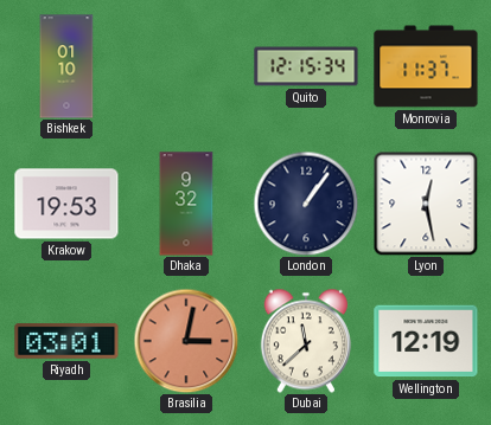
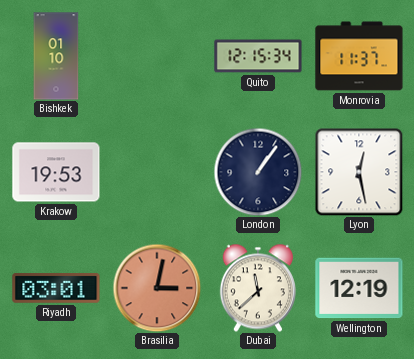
Dhaka: 9:32 -> none
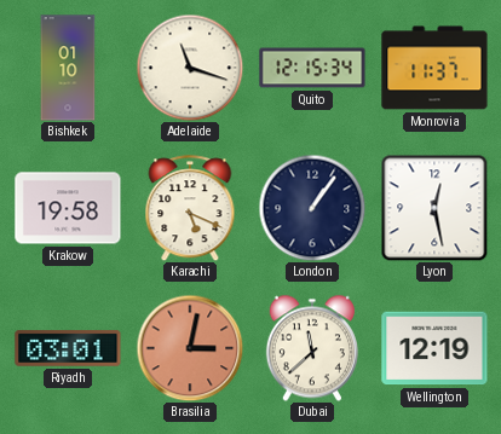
Adelaide: none -> 11:18
Krakow: 19:53 -> 19:58
Karachi: none -> 5:19
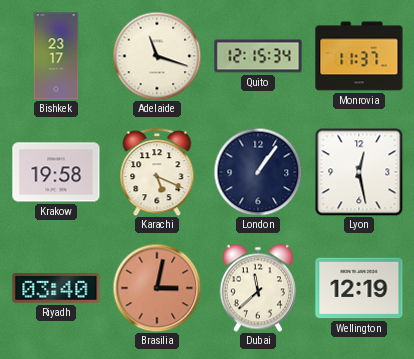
Bishkek: 01:10 -> 23:17
Riyadh: 03:01 -> 03:40
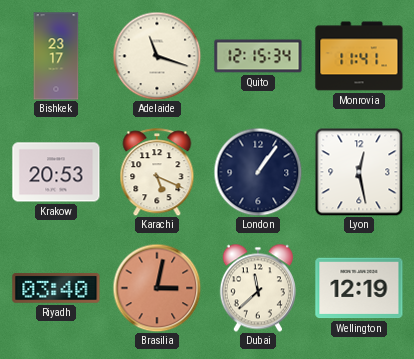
Monrovia: 11:37 -> 11:41
Krakow: 19:58 -> 20:53
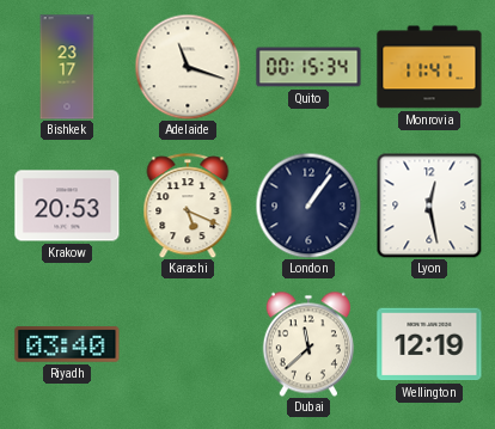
Quito: 12:15 -> 00:15
Brasilia: 3:02 -> none
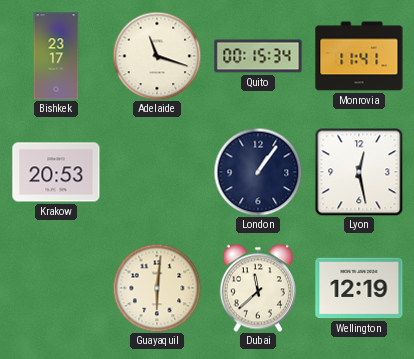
Karachi: 5:19 -> none
Riyadh: 03:40 -> none
Guayaquil: none -> 6:01
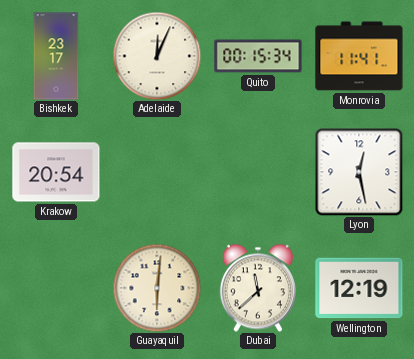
Adelaide: 11:18 -> 12:04
Krakow: 20:53 -> 20:54
London: 1:06 -> none
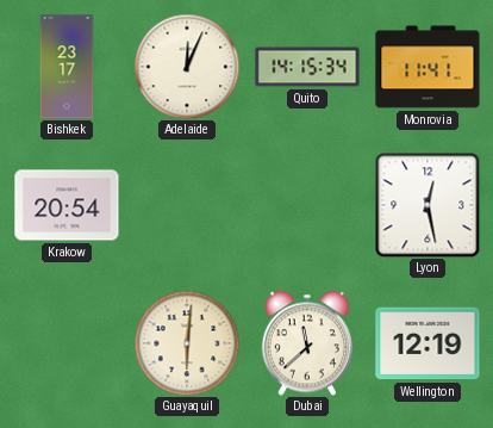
Quito: 00:15 -> 14:15
